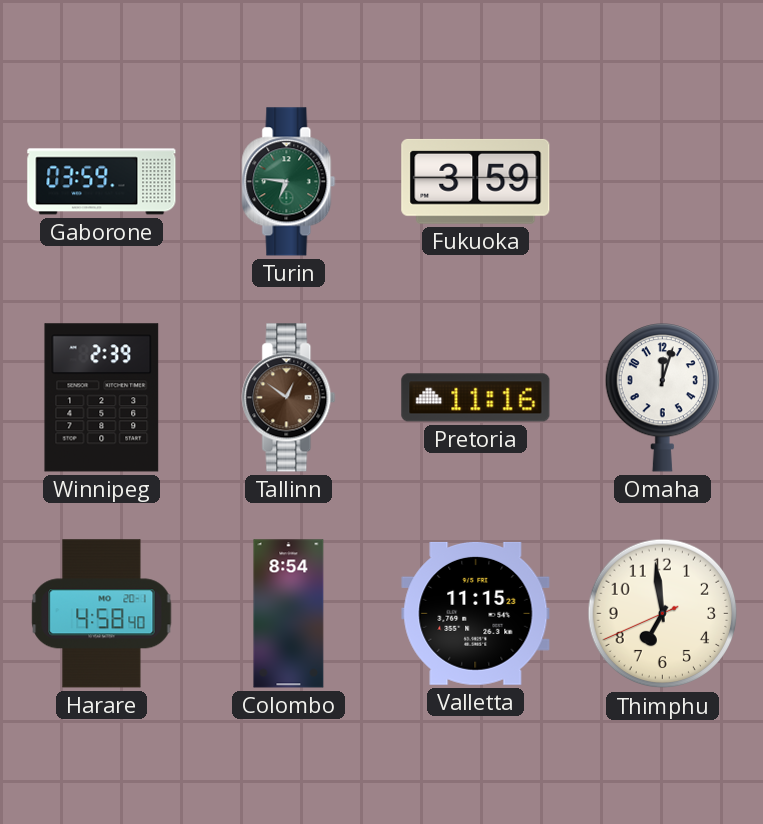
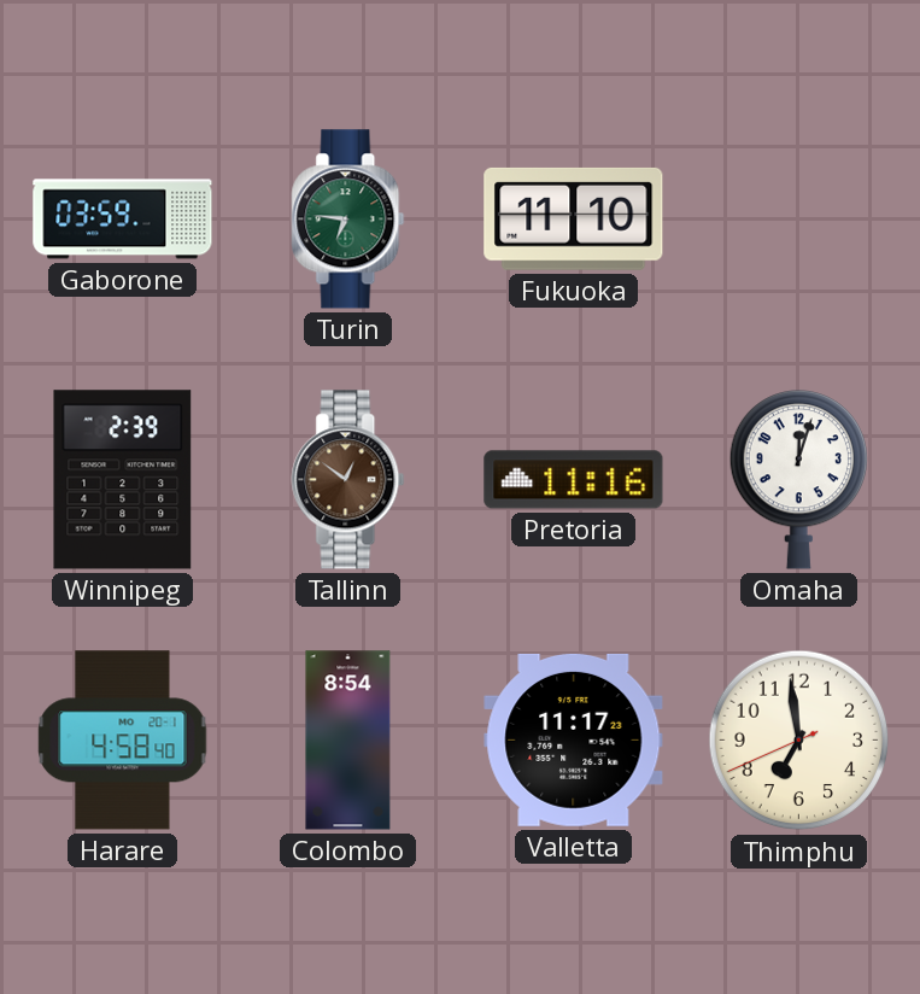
Fukuoka: 3:59 -> 11:10
Valletta: 11:15 -> 11:17
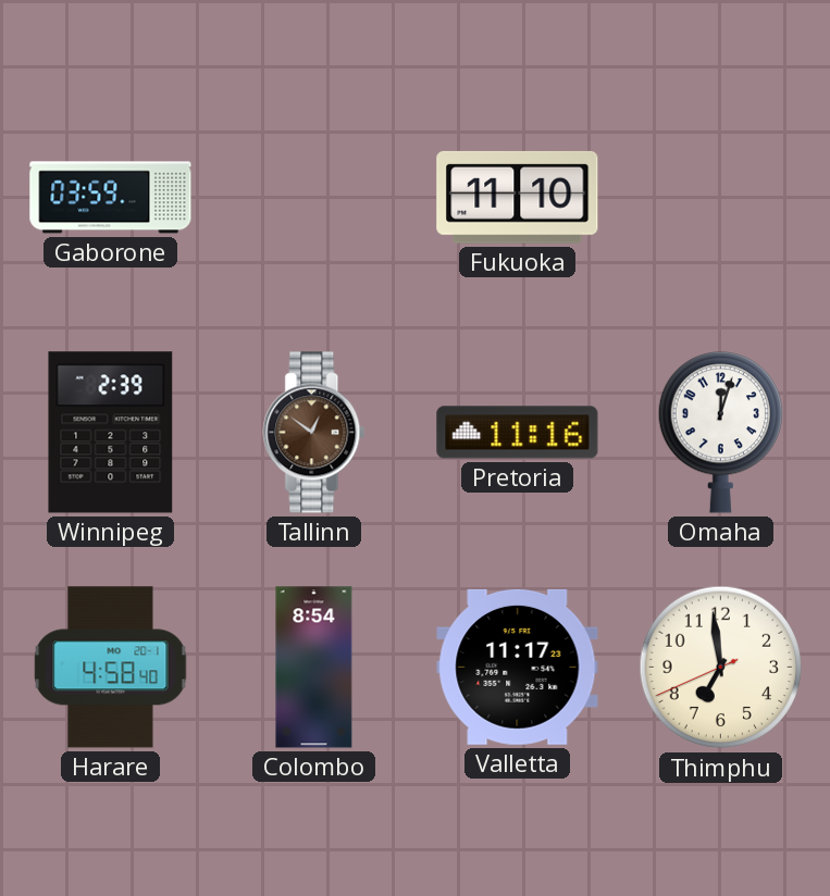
Turin: 6:46 -> none
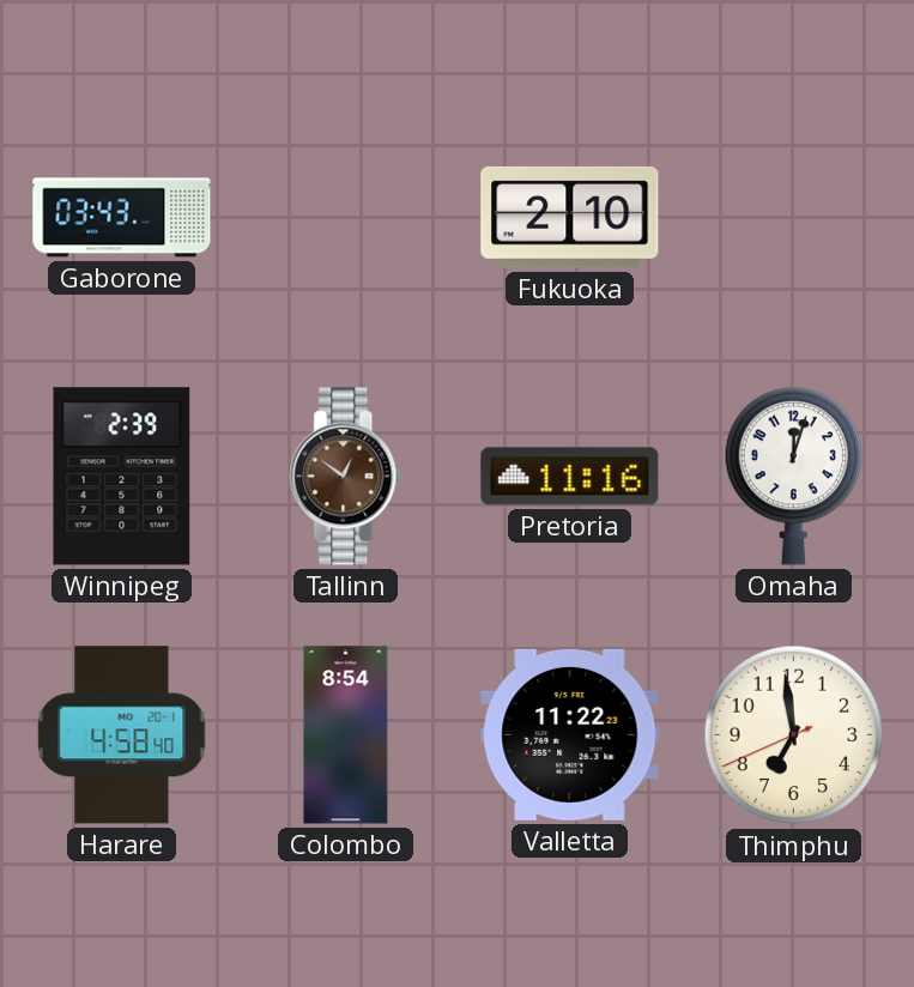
Gaborone: 03:59 -> 03:43
Fukuoka: 11:10 -> 2:10
Valletta: 11:17 -> 11:22
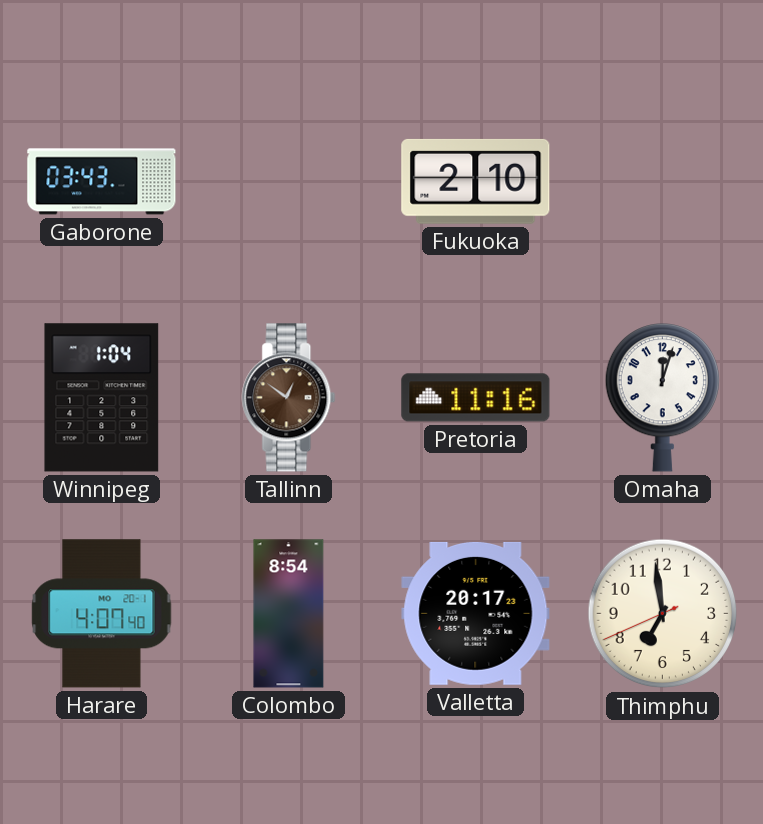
Winnipeg: 2:39 -> 1:04
Harare: 4:58 -> 4:07
Valletta: 11:22 -> 20:17
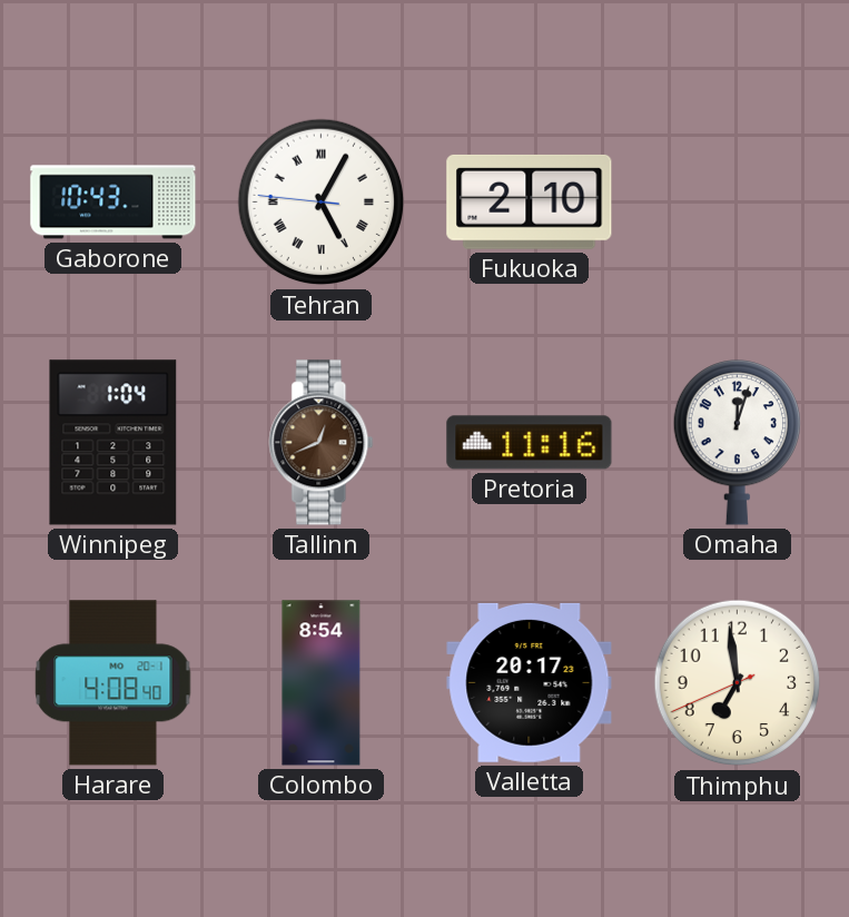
Gaborone: 03:43 -> 10:43
Tehran: none -> 5:04
Tallinn: 12:51 -> 12:41
Harare: 4:07 -> 4:08
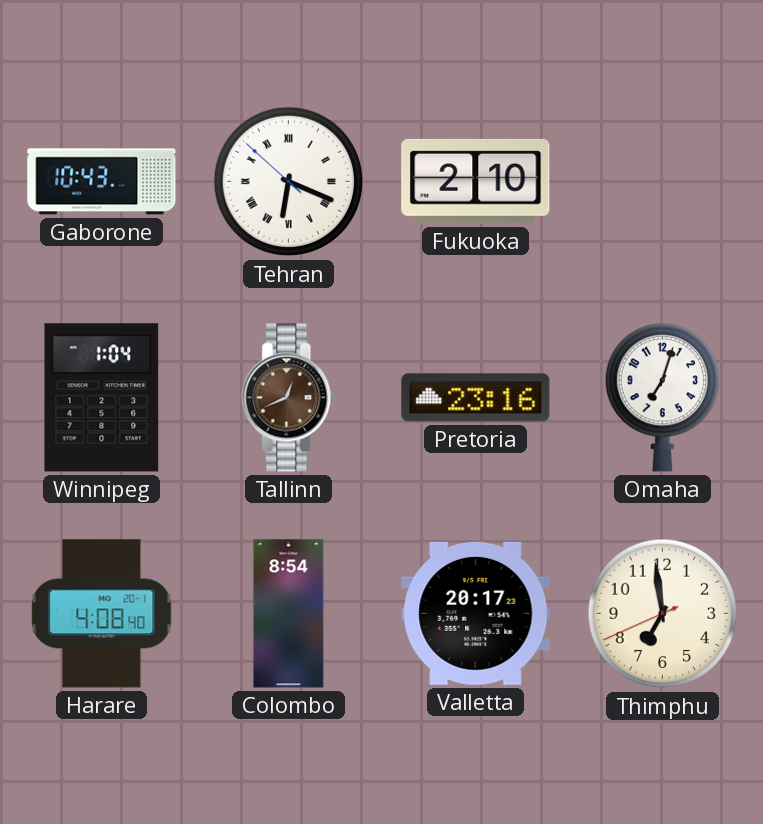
Tehran: 5:04 -> 6:18
Pretoria: 11:16 -> 23:16
Omaha: 12:03 -> 7:03
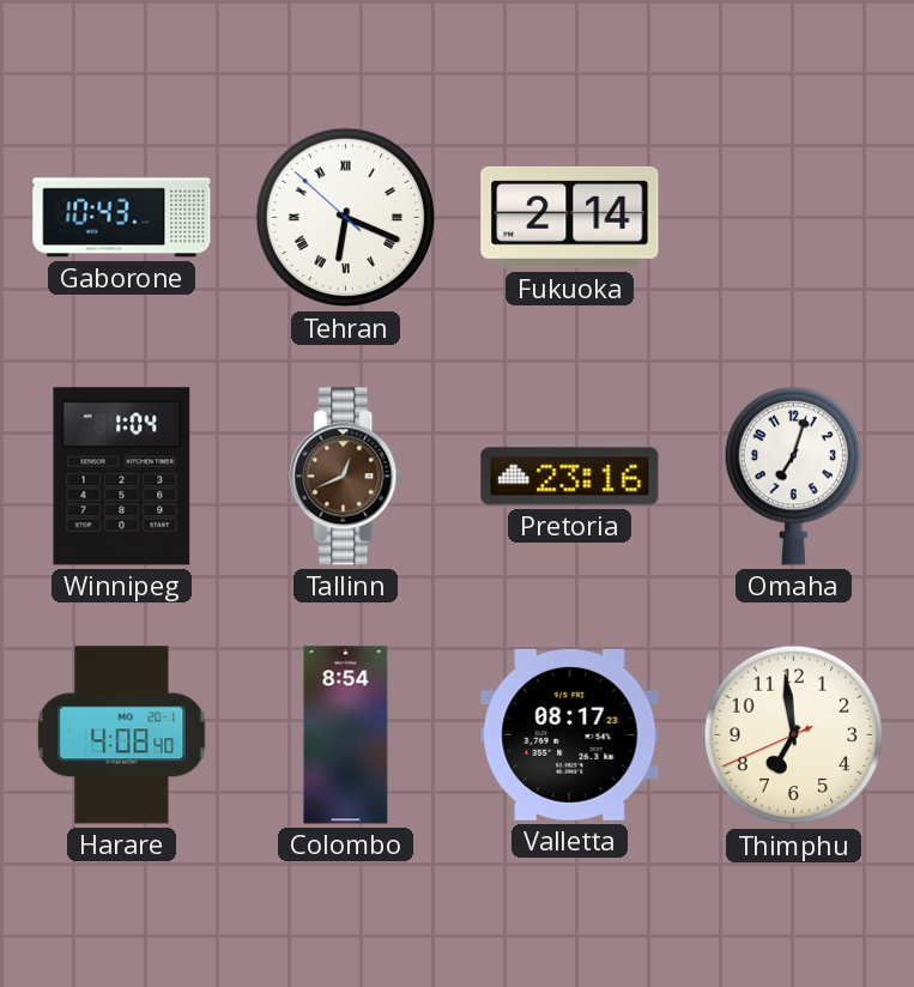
Fukuoka: 2:10 -> 2:14
Valletta: 20:17 -> 08:17
